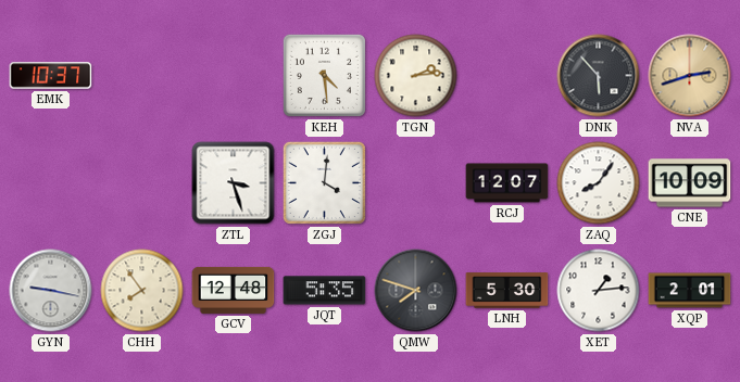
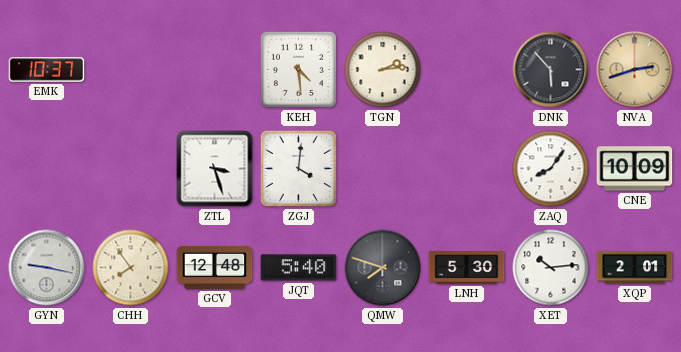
RCJ: 12:07 -> none
JQT: 5:35 -> 5:40
XET: 1:14 -> 10:14
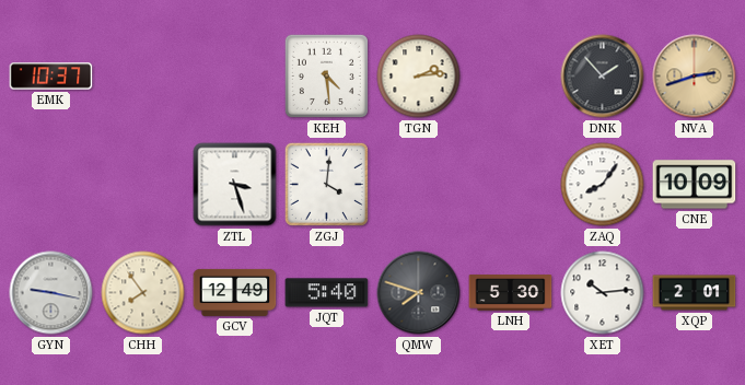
DNK: 5:53 -> 1:53
GCV: 12:48 -> 12:49
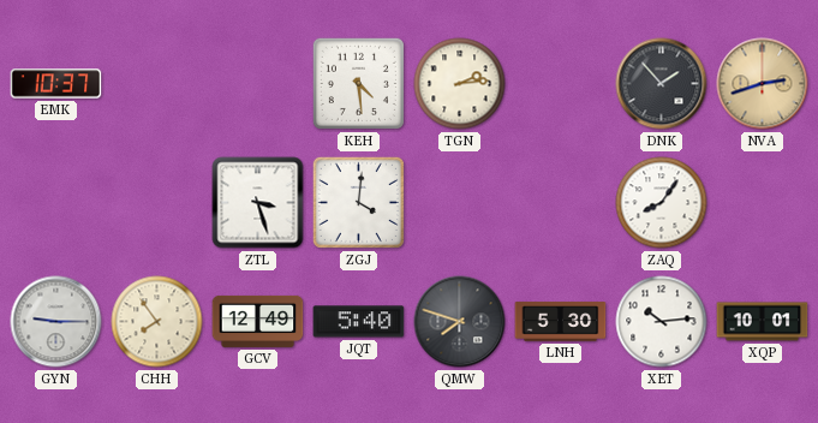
CNE: 10:09 -> none
GYN: 9:17 -> 9:15
XQP: 2:01 -> 10:01
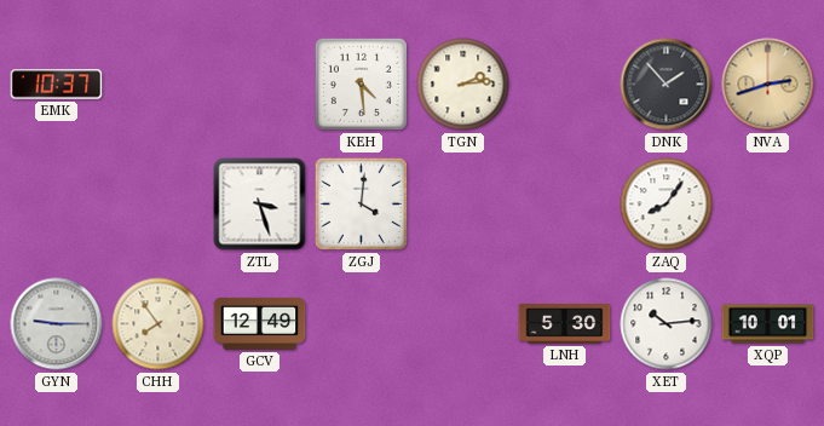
JQT: 5:40 -> none
QMW: 7:48 -> none
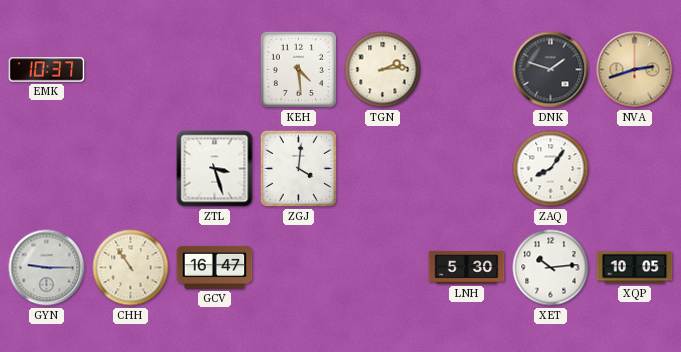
DNK: 1:53 -> 1:48
CHH: 7:54 -> 10:54
GCV: 12:49 -> 16:47
XQP: 10:01 -> 10:05
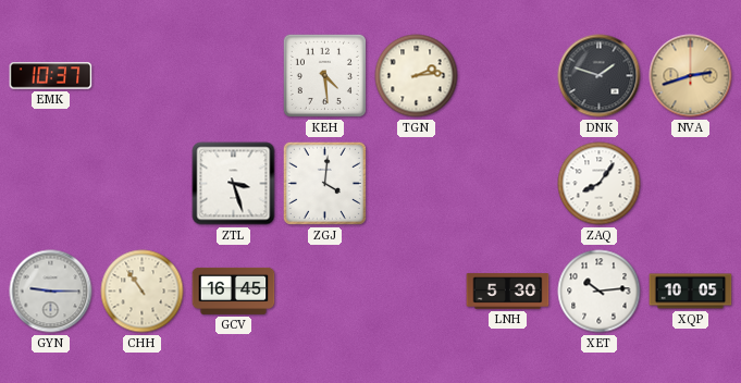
GCV: 16:47 -> 16:45
